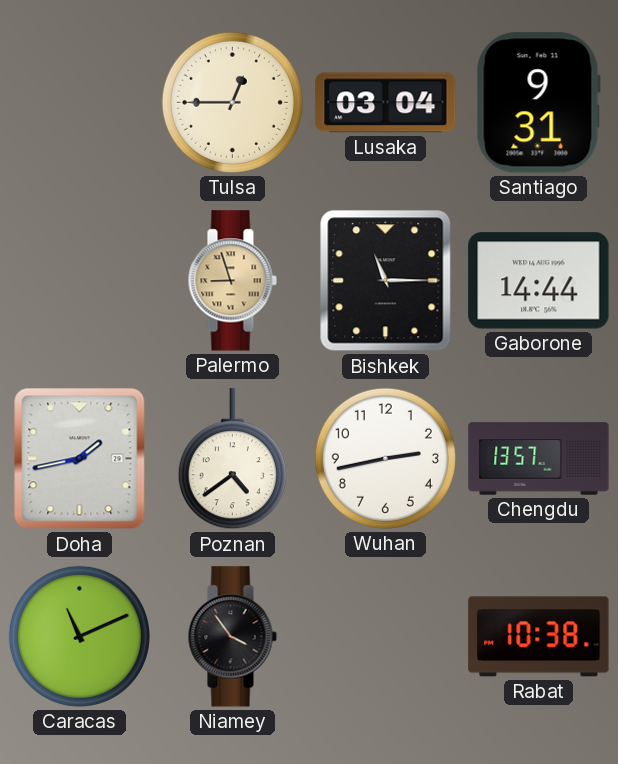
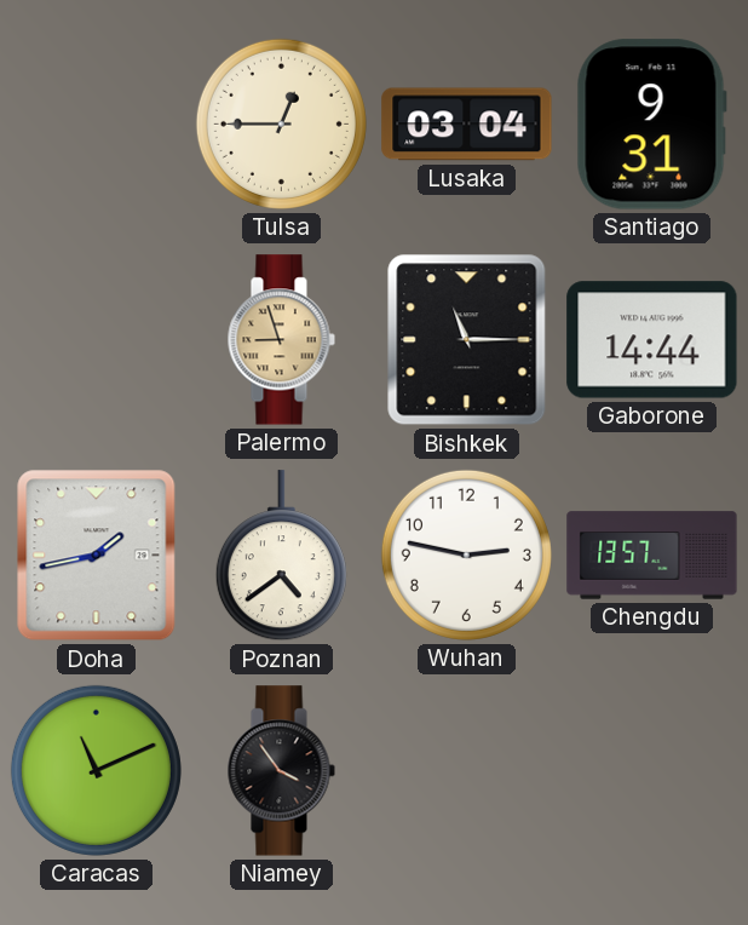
Wuhan: 2:43 -> 2:47
Rabat: 10:38 -> none
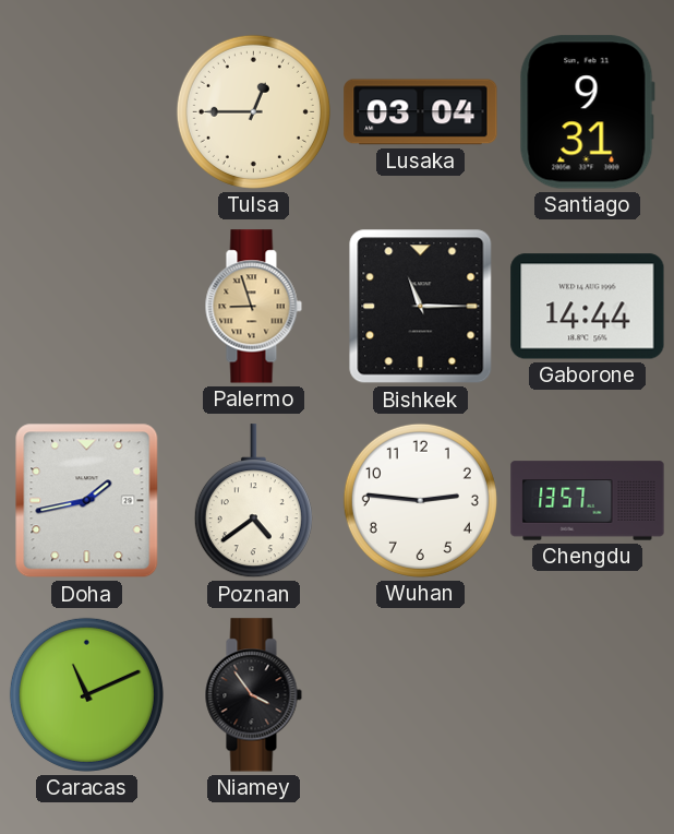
Wuhan: 2:47 -> 2:46
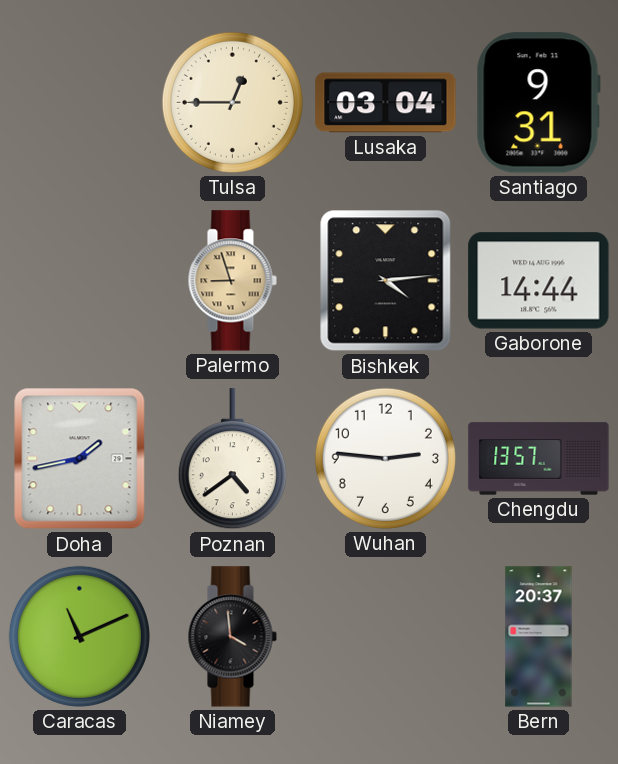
Bishkek: 11:15 -> 4:14
Niamey: 3:54 -> 3:59
Bern: none -> 20:37
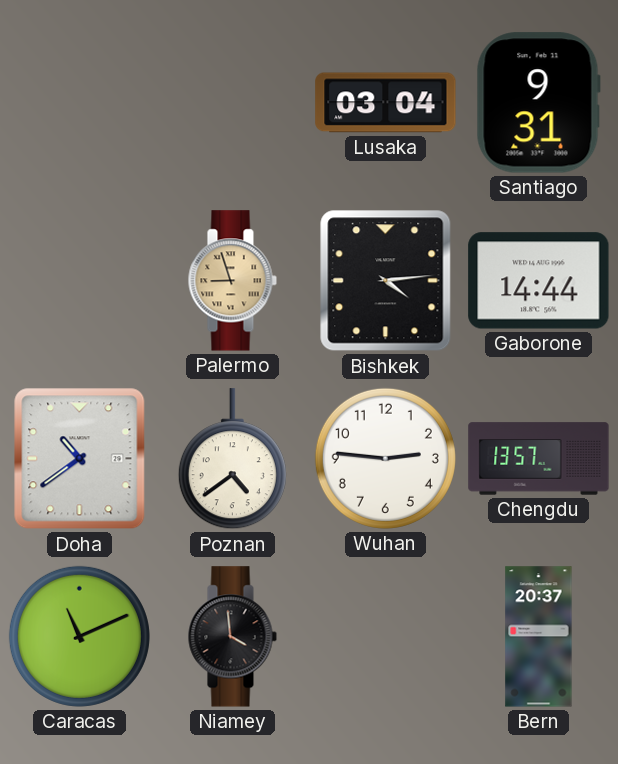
Tulsa: 12:45 -> none
Doha: 1:43 -> 10:39
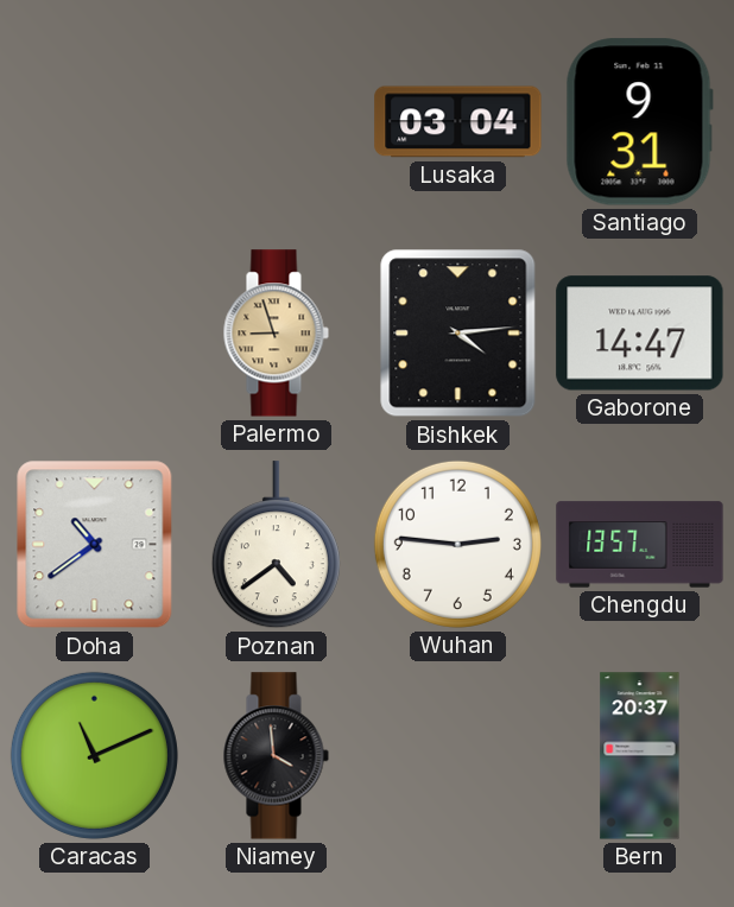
Gaborone: 14:44 -> 14:47
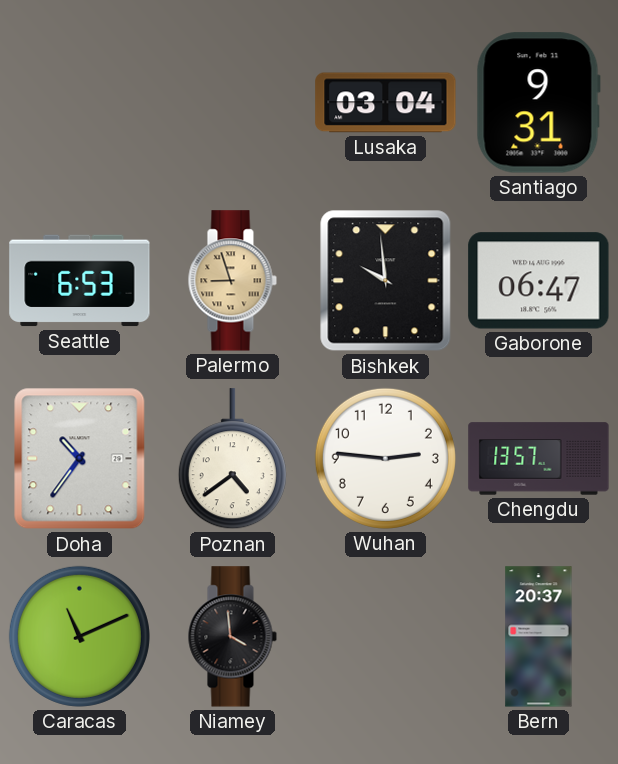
Seattle: none -> 6:53
Bishkek: 4:14 -> 9:59
Gaborone: 14:47 -> 06:47
Doha: 10:39 -> 10:36
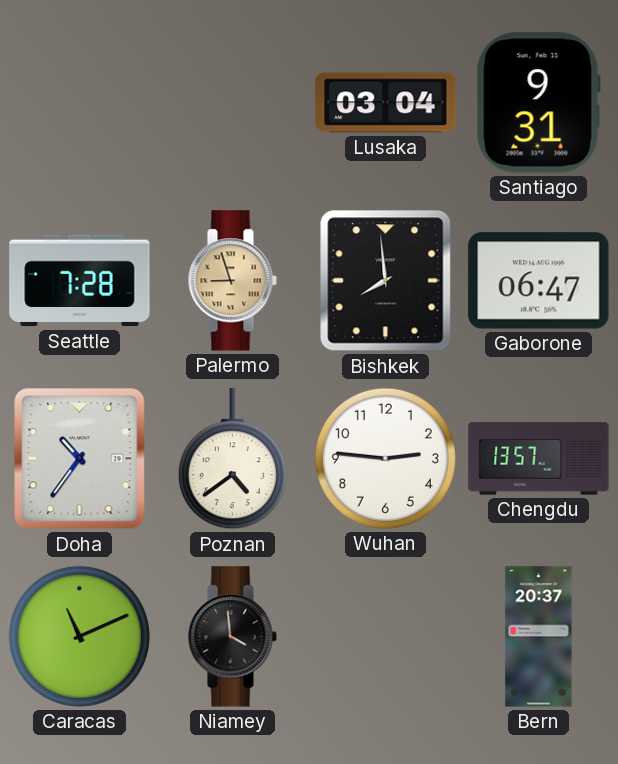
Seattle: 6:53 -> 7:28
Bishkek: 9:59 -> 7:59
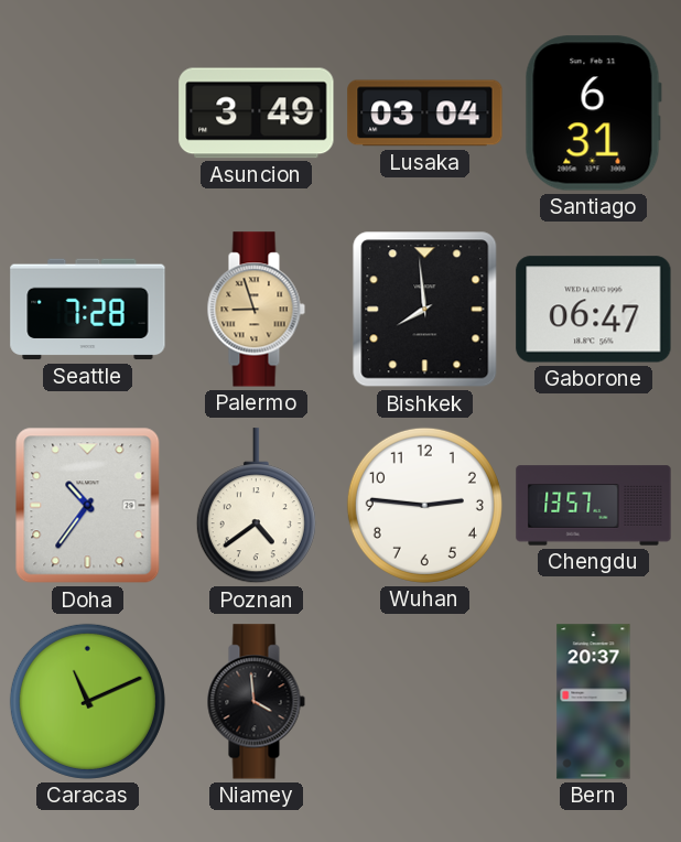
Asuncion: none -> 3:49
Santiago: 9:31 -> 6:31
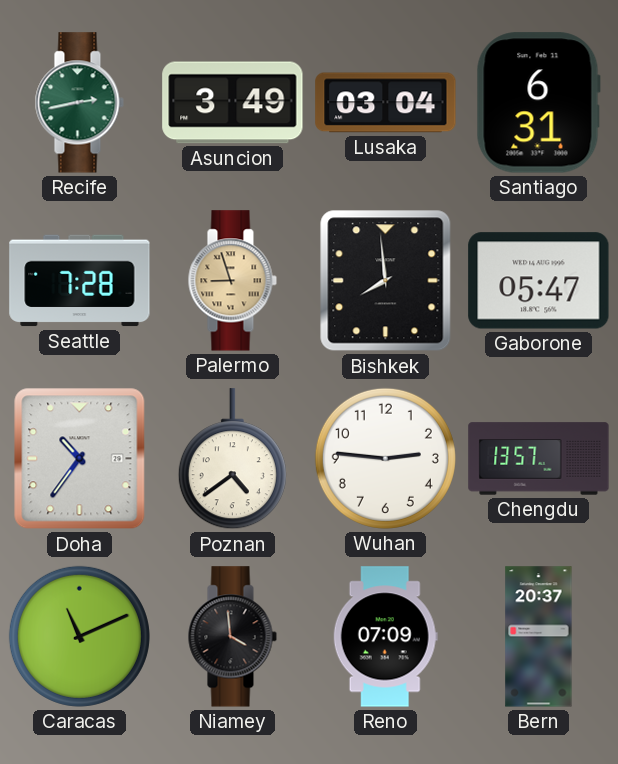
Recife: none -> 2:43
Gaborone: 06:47 -> 05:47
Reno: none -> 07:09
